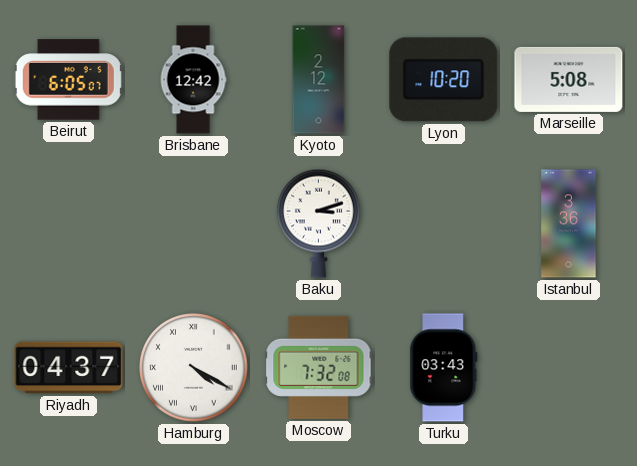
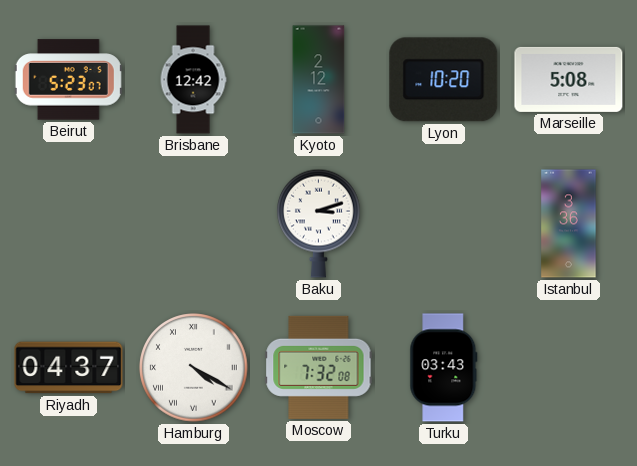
Beirut: 6:05 -> 5:23
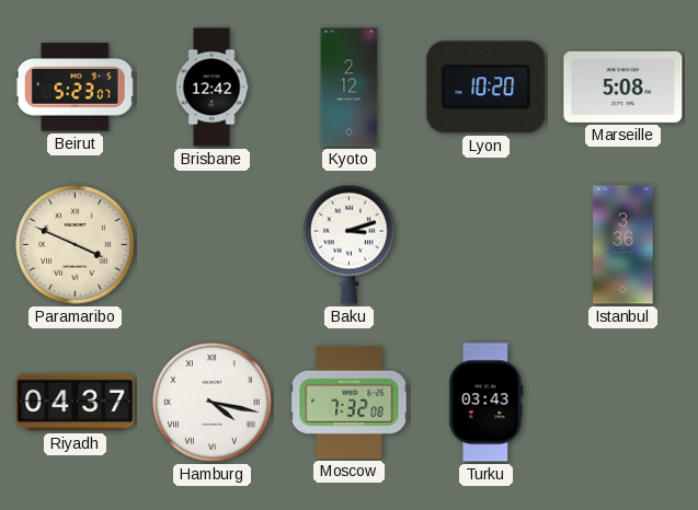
Paramaribo: none -> 3:49
Hamburg: 4:20 -> 4:17
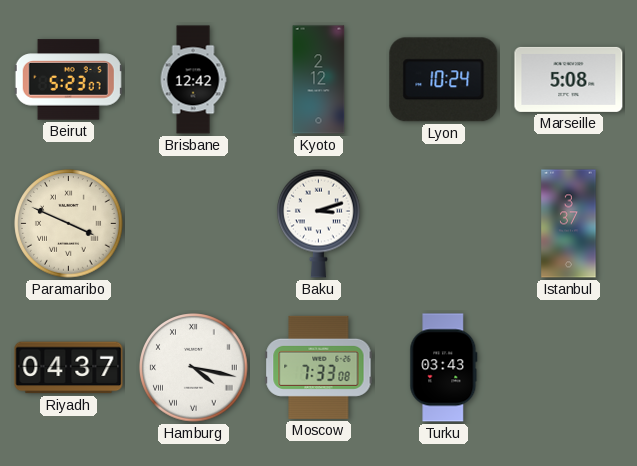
Lyon: 10:20 -> 10:24
Istanbul: 3:36 -> 3:37
Moscow: 7:32 -> 7:33
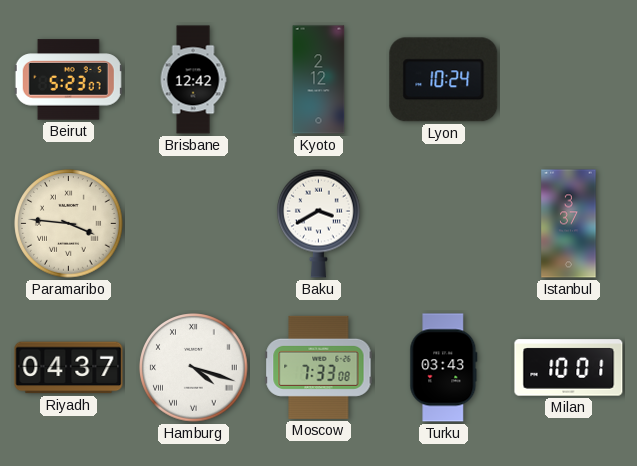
Marseille: 5:08 -> none
Paramaribo: 3:49 -> 3:46
Baku: 3:12 -> 3:40
Hamburg: 4:17 -> 4:18
Milan: none -> 10:01
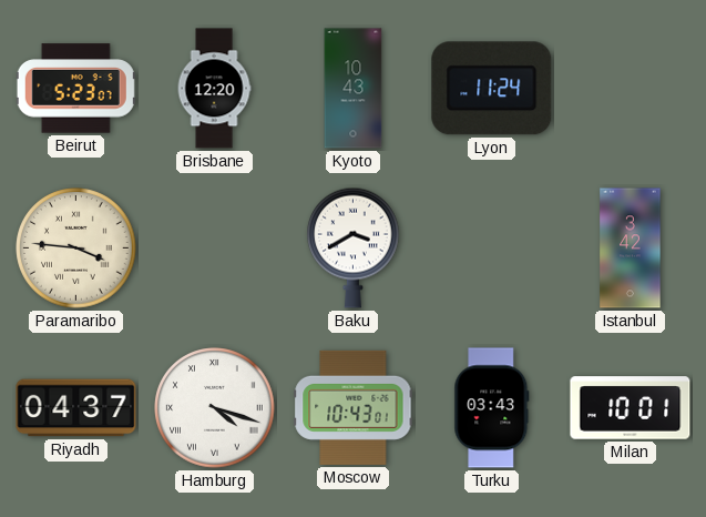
Brisbane: 12:42 -> 12:20
Kyoto: 2:12 -> 10:43
Lyon: 10:24 -> 11:24
Istanbul: 3:37 -> 3:42
Moscow: 7:33 -> 10:43
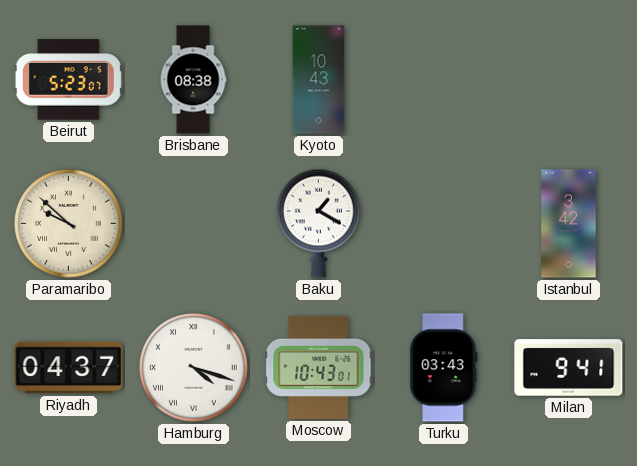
Brisbane: 12:20 -> 08:38
Lyon: 11:24 -> none
Paramaribo: 3:46 -> 9:52
Baku: 3:40 -> 1:20
Milan: 10:01 -> 9:41
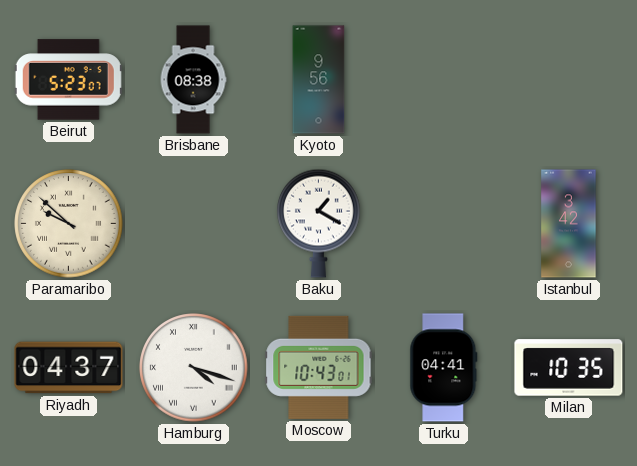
Kyoto: 10:43 -> 9:56
Turku: 03:43 -> 04:41
Milan: 9:41 -> 10:35
